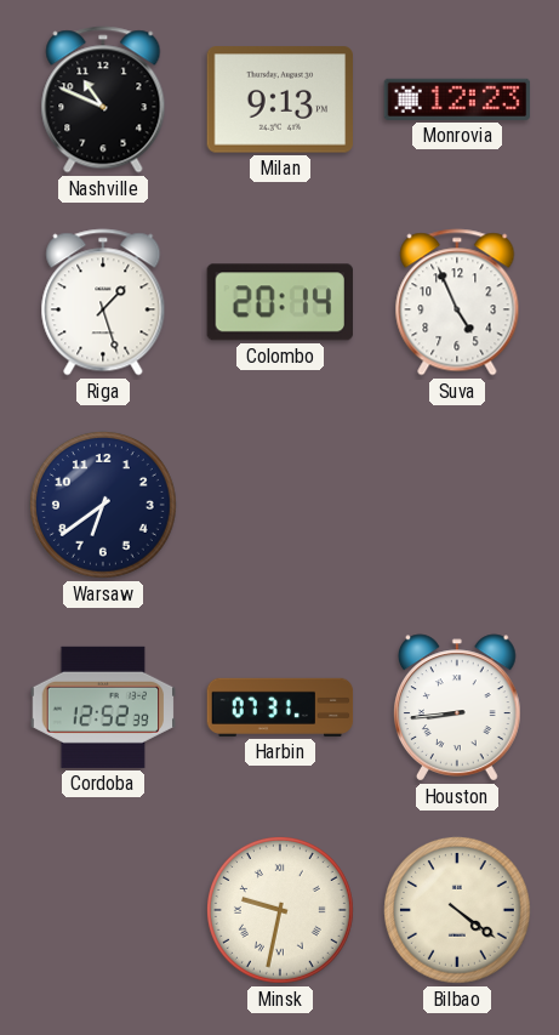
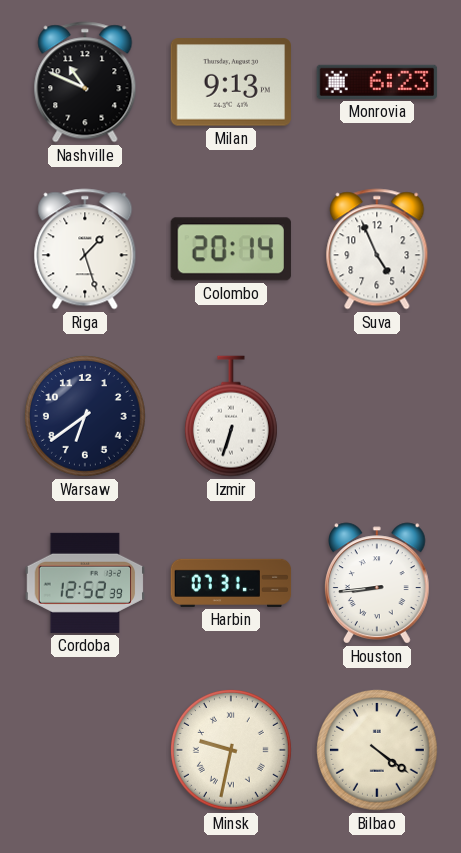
Monrovia: 12:23 -> 6:23
Izmir: none -> 6:33
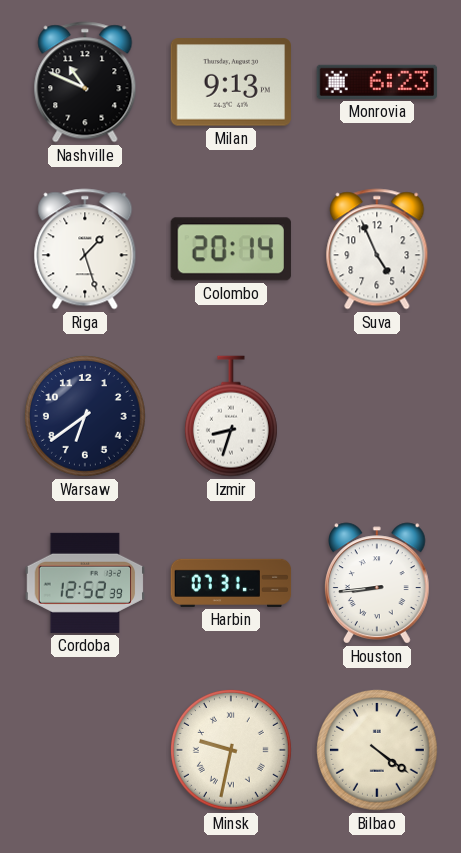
Izmir: 6:33 -> 8:33
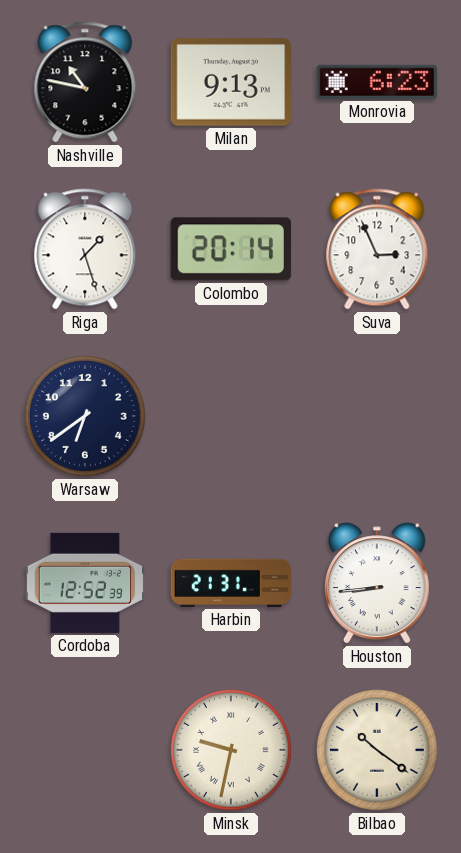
Nashville: 10:49 -> 10:47
Suva: 4:56 -> 2:56
Izmir: 8:33 -> none
Harbin: 07:31 -> 21:31
Bilbao: 4:21 -> 10:21
